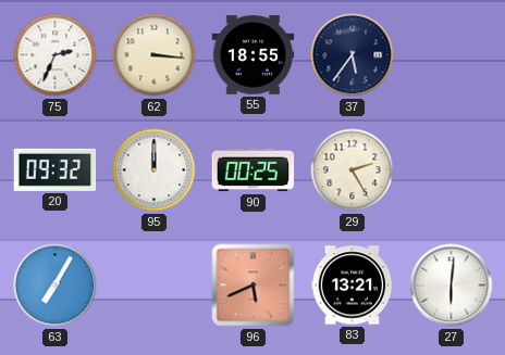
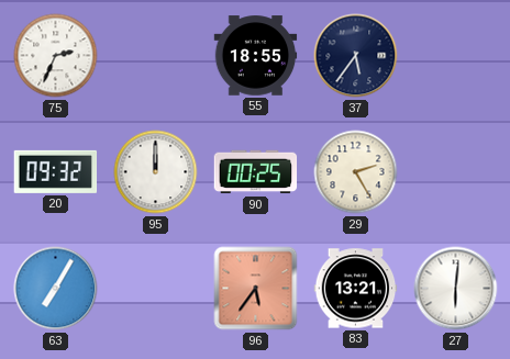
62: 3:16 -> none
96: 5:41 -> 5:36
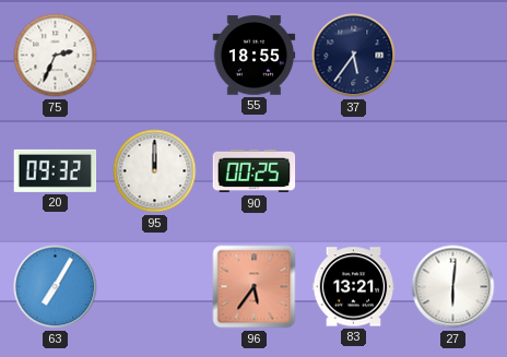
29: 2:25 -> none
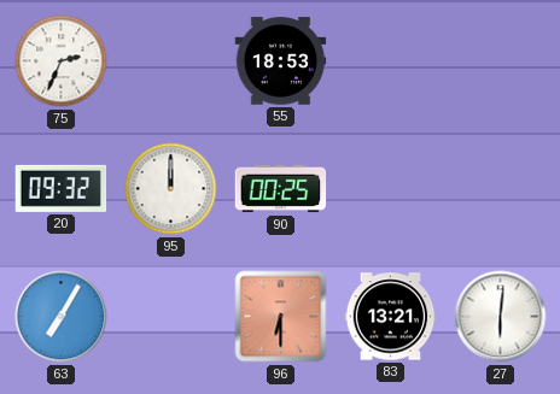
55: 18:55 -> 18:53
37: 5:36 -> none
96: 5:36 -> 6:30
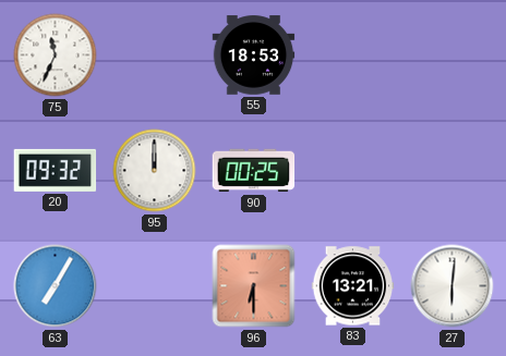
75: 2:34 -> 11:34
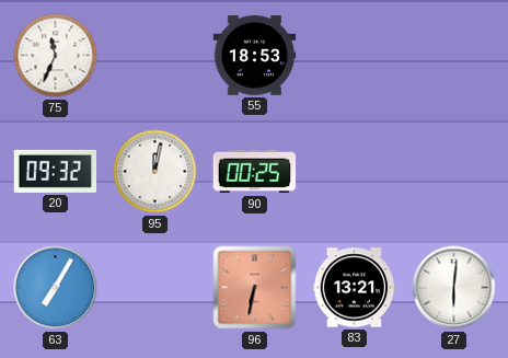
95: 12:00 -> 12:02
96: 6:30 -> 6:32
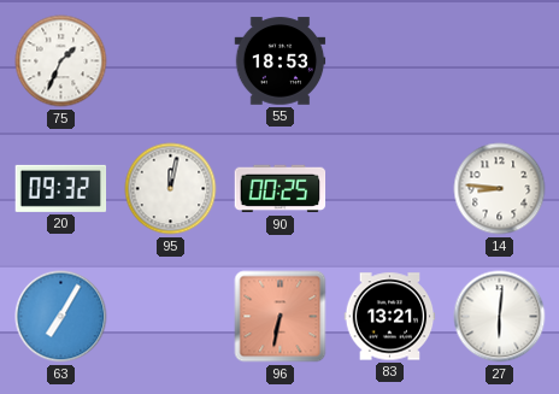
75: 11:34 -> 1:34
14: none -> 8:46
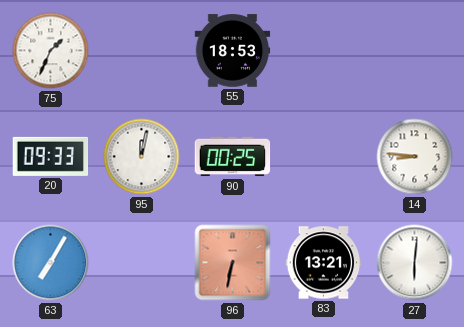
20: 09:32 -> 09:33
